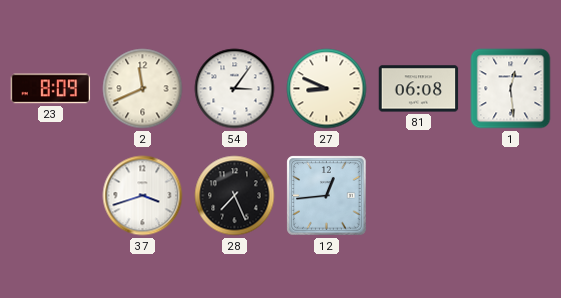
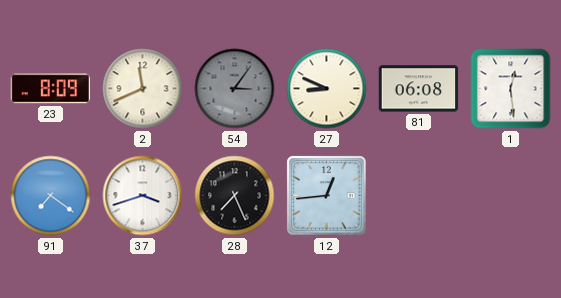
54 dial: white -> grey
91: none -> 7:21
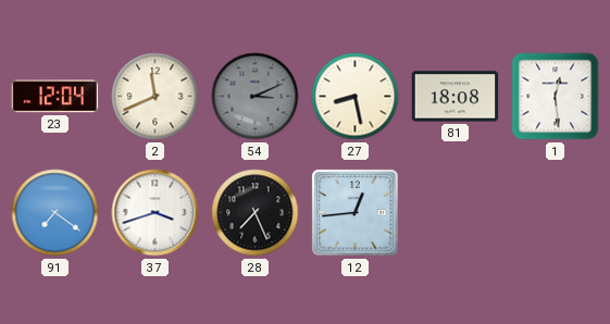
23: 8:09 -> 12:04
54: 3:06 -> 3:11
27: 8:49 -> 8:28
81: 06:08 -> 18:08
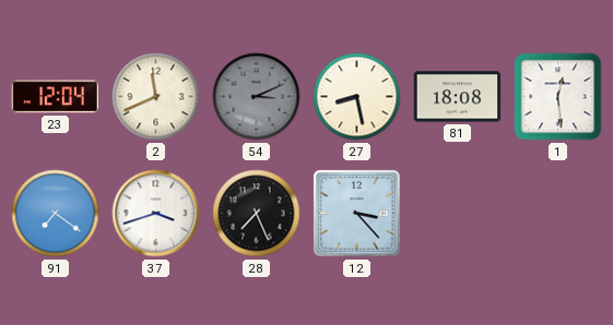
12: 12:44 -> 3:23
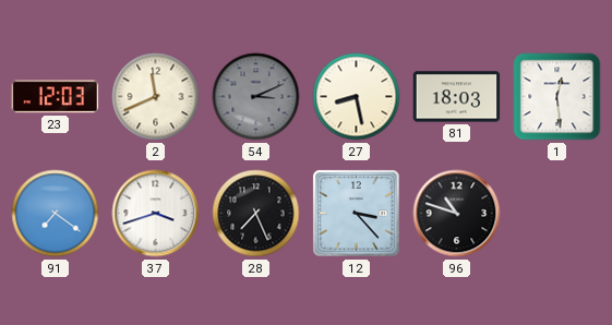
23: 12:04 -> 12:03
81: 18:08 -> 18:03
96: none -> 10:48
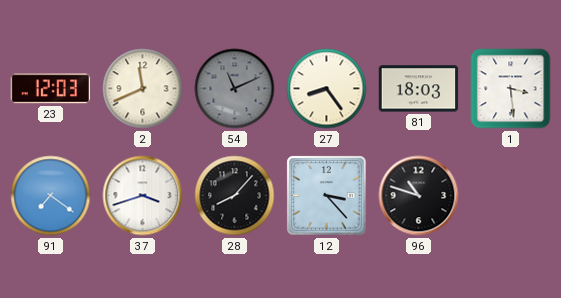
54: 3:11 -> 11:11
27: 8:28 -> 8:24
1: 12:29 -> 3:29
28: 7:26 -> 8:07
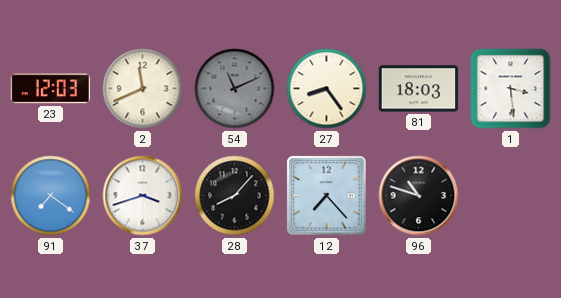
12: 3:23 -> 7:23
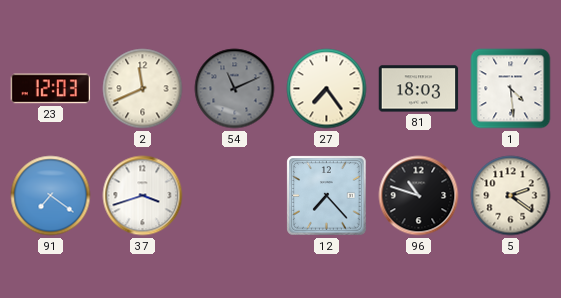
27: 8:24 -> 7:24
1: 3:29 -> 4:29
28: 8:07 -> none
5: none -> 2:21
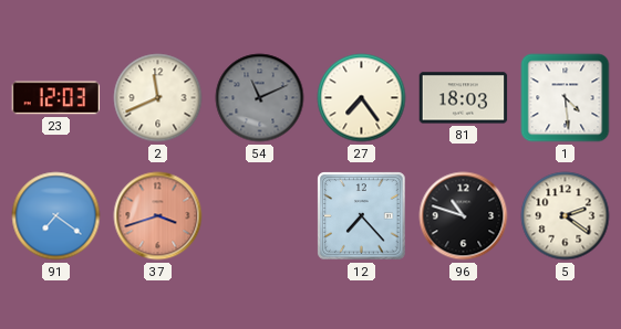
37 dial: white -> salmon
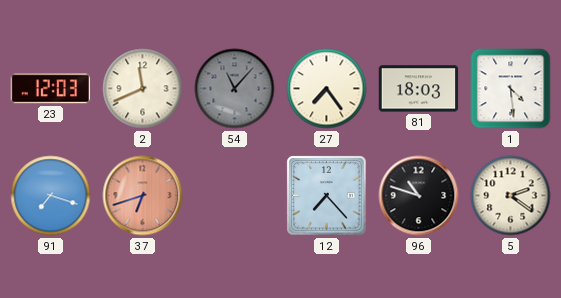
54: 11:11 -> 11:07
91: 7:21 -> 7:18
37: 3:42 -> 6:42
